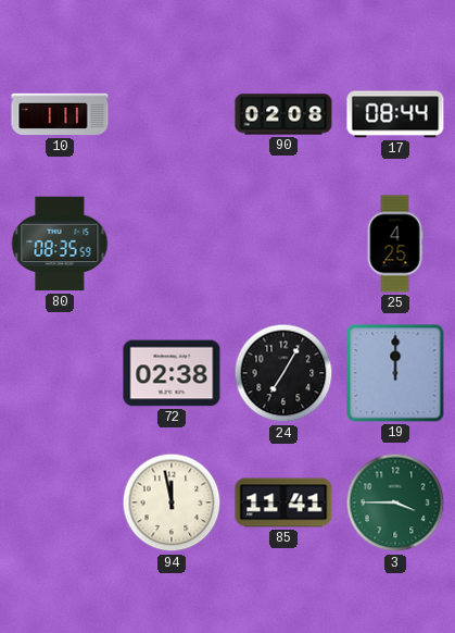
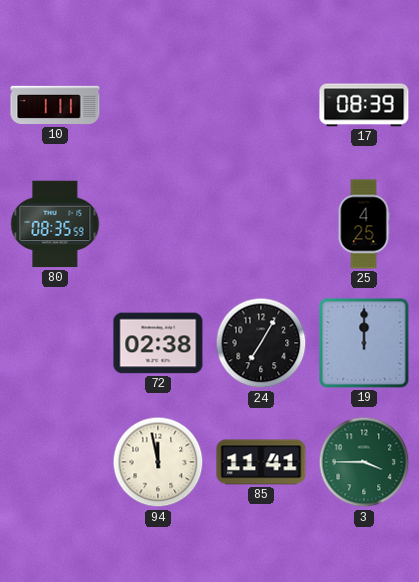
90: 02:08 -> none
17: 08:44 -> 08:39
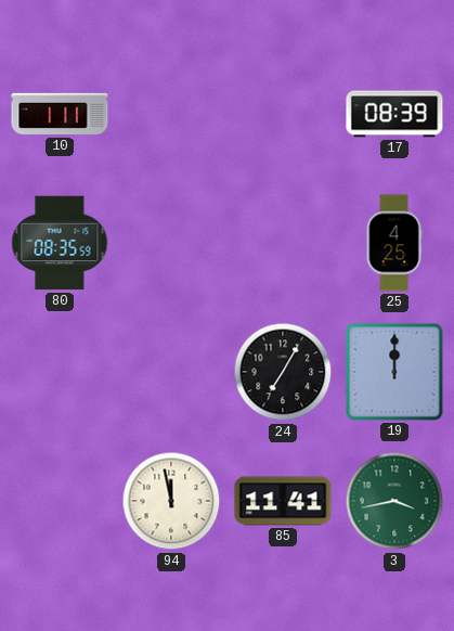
72: 02:38 -> none
3: 3:45 -> 3:43
